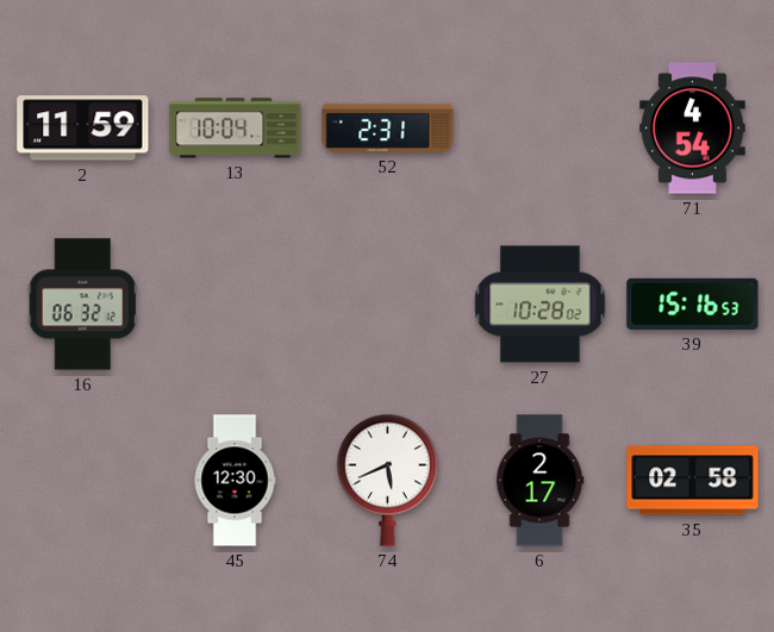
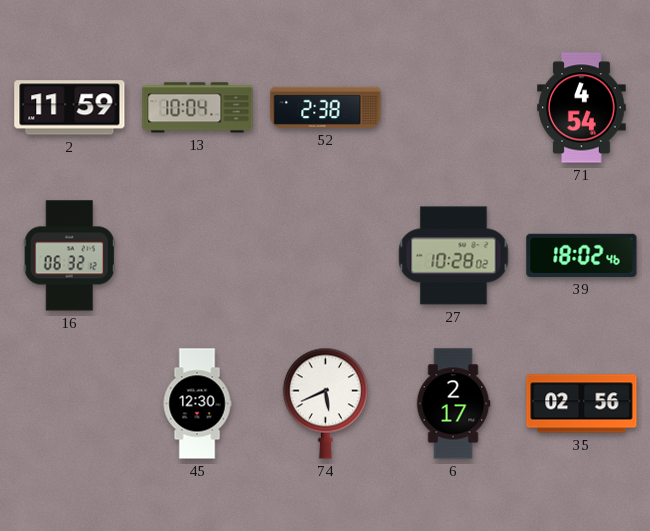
52: 2:31 -> 2:38
39: 15:16 -> 18:02
35: 02:58 -> 02:56
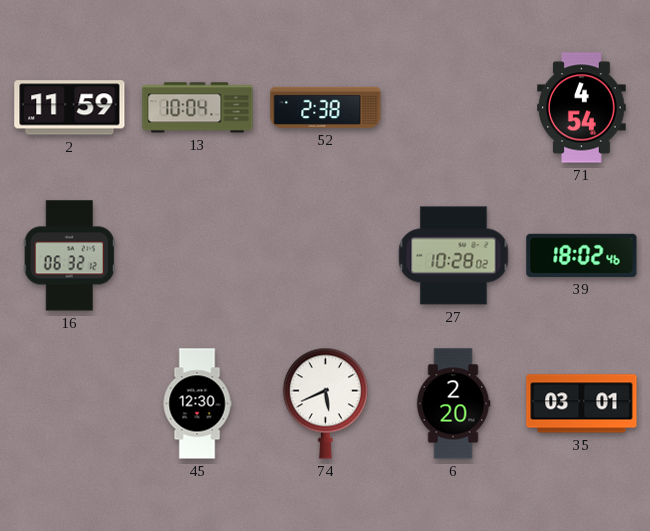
6: 2:17 -> 2:20
35: 02:56 -> 03:01
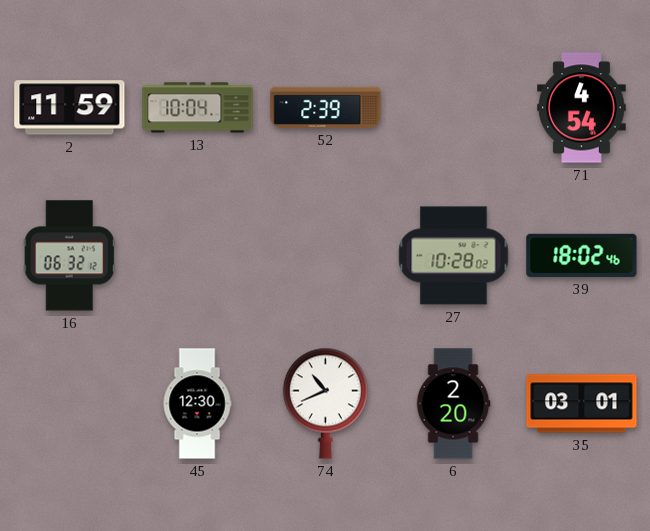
52: 2:38 -> 2:39
74: 5:41 -> 10:41
